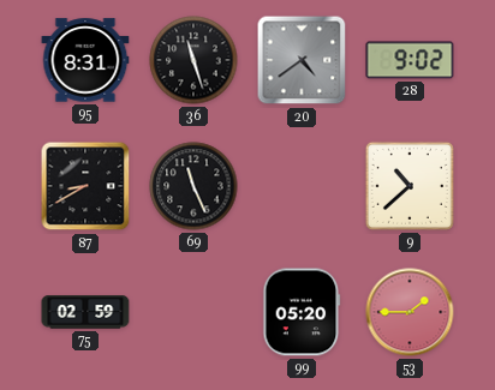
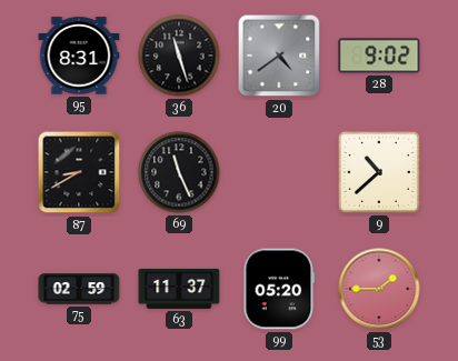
63: none -> 11:37
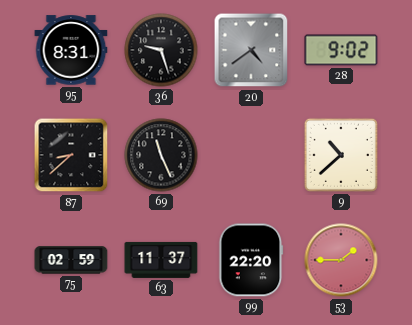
36: 11:27 -> 9:27
87: 8:40 -> 8:38
99: 05:20 -> 22:20
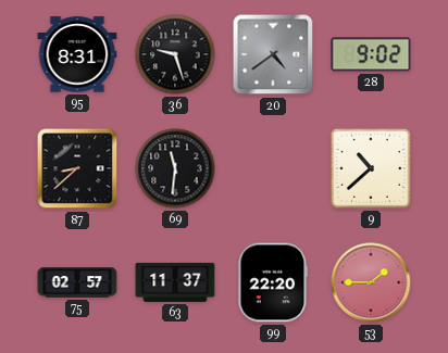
69: 11:26 -> 11:31
75: 02:59 -> 02:57
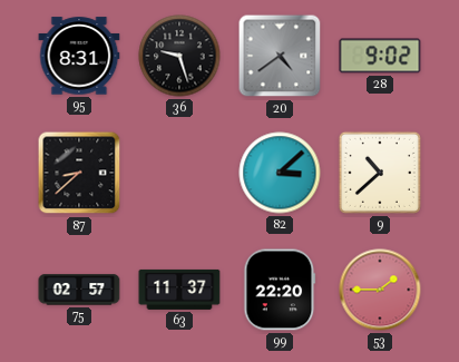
69: 11:31 -> none
82: none -> 3:08
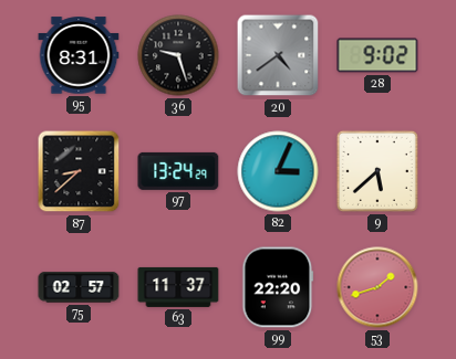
97: none -> 13:24
82: 3:08 -> 3:04
9: 10:38 -> 5:38
53: 1:45 -> 1:42
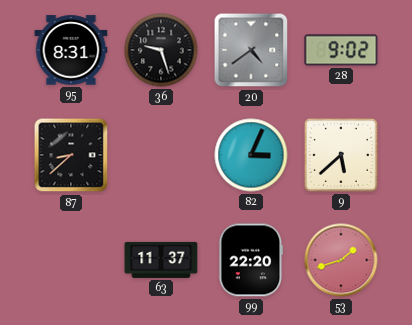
97: 13:24 -> none
75: 02:57 -> none
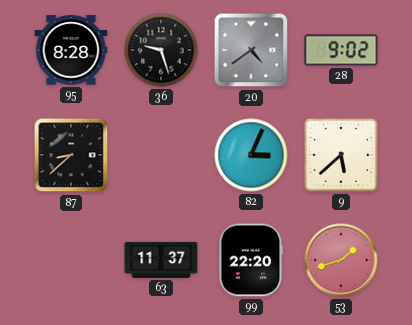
95: 8:31 -> 8:28
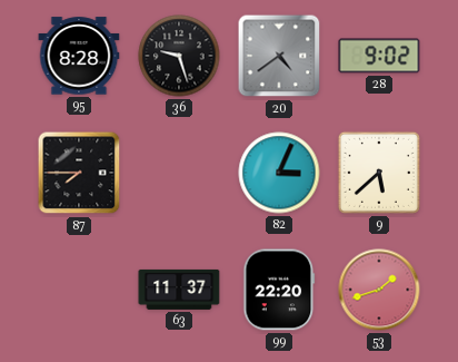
87: 8:38 -> 7:45
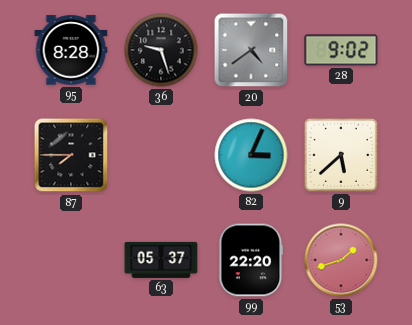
63: 11:37 -> 05:37
